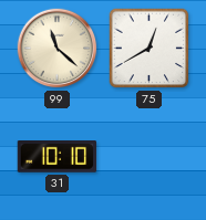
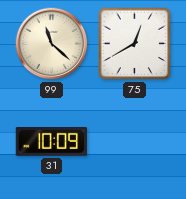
31: 10:10 -> 10:09
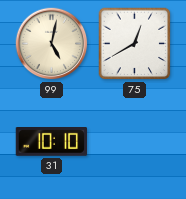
99: 11:22 -> 5:02
31: 10:09 -> 10:10
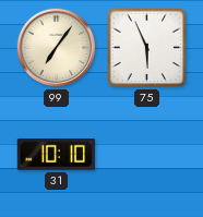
99: 5:02 -> 7:06
75: 12:40 -> 5:56
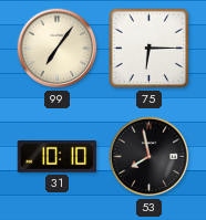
75: 5:56 -> 6:15
53: none -> 7:58
